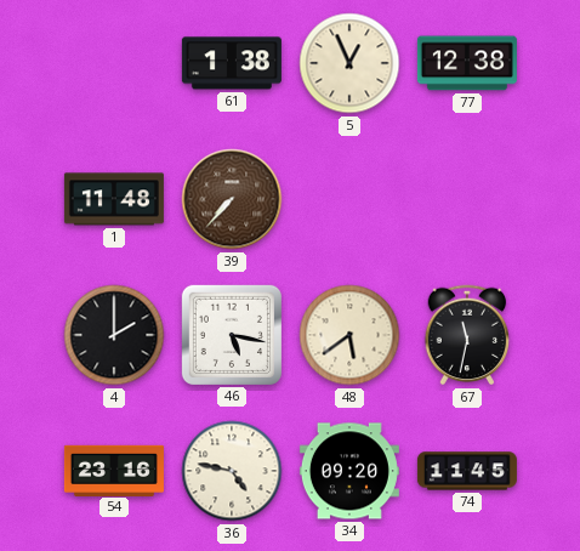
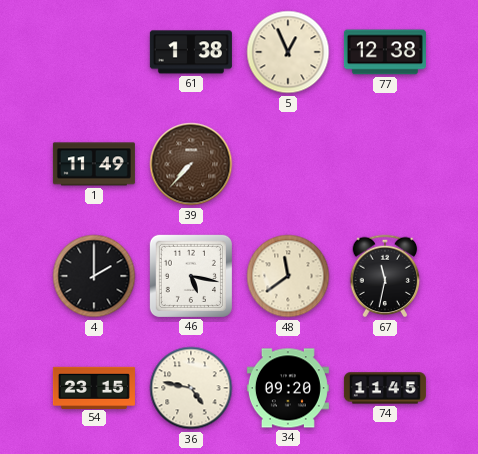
1: 11:48 -> 11:49
48: 5:39 -> 11:39
54: 23:16 -> 23:15
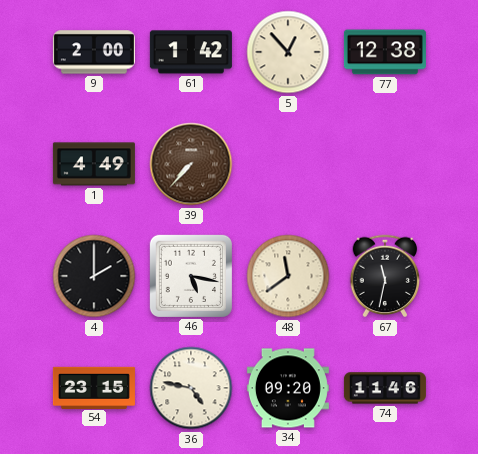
9: none -> 2:00
61: 1:38 -> 1:42
5: 12:56 -> 12:53
1: 11:49 -> 4:49
74: 11:45 -> 11:46
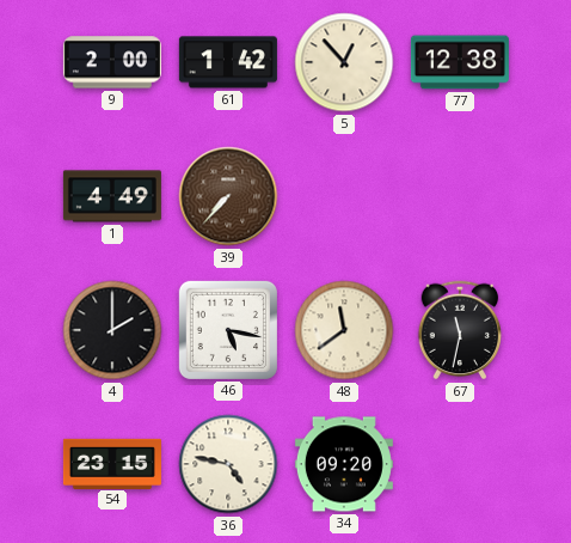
74: 11:46 -> none
